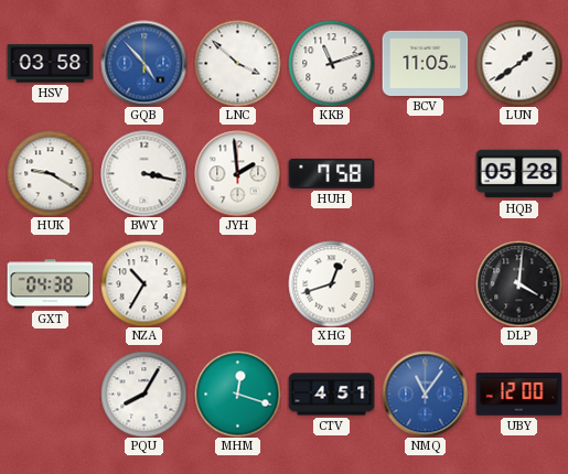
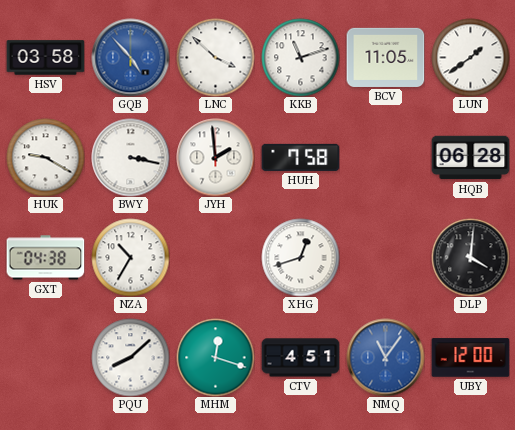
HQB: 05:28 -> 06:28
PQU: 8:05 -> 8:08
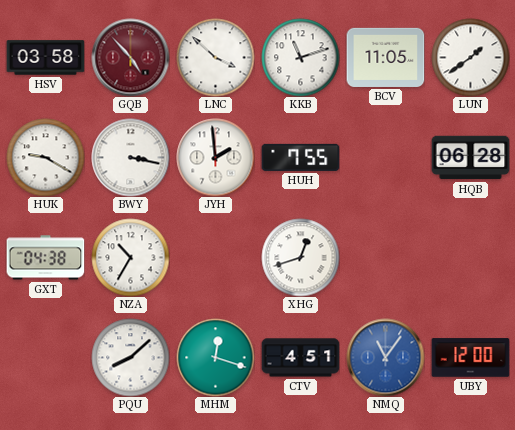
GQB dial: blue -> burgundy
HUH: 7:58 -> 7:55
DLP: 4:01 -> none
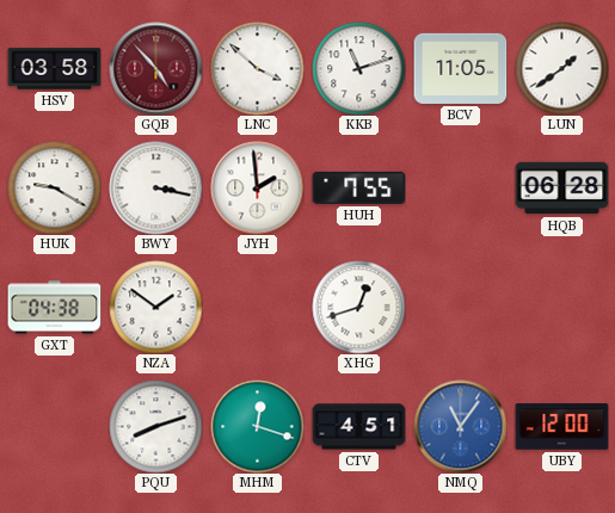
NZA: 10:35 -> 1:51
PQU: 8:08 -> 8:12
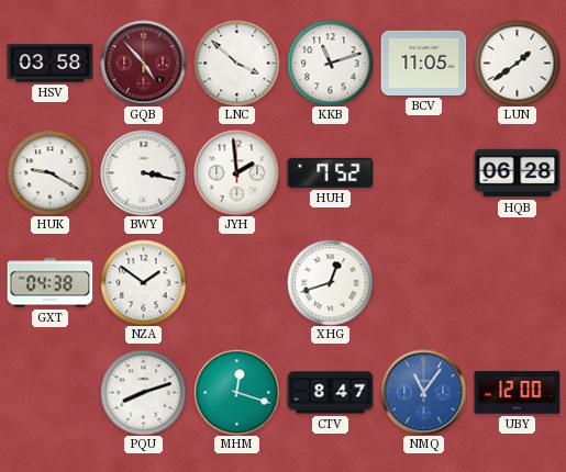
HUH: 7:55 -> 7:52
CTV: 4:51 -> 8:47
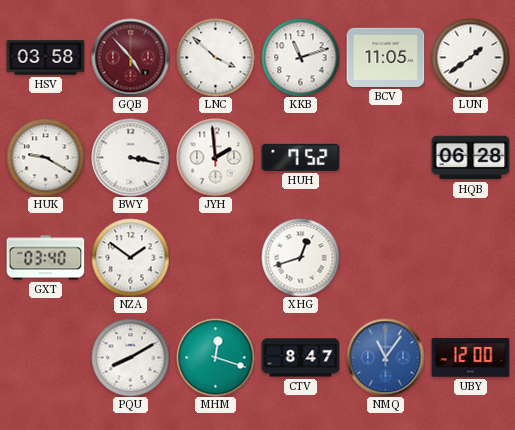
GXT: 04:38 -> 03:40
PQU: 8:12 -> 8:10
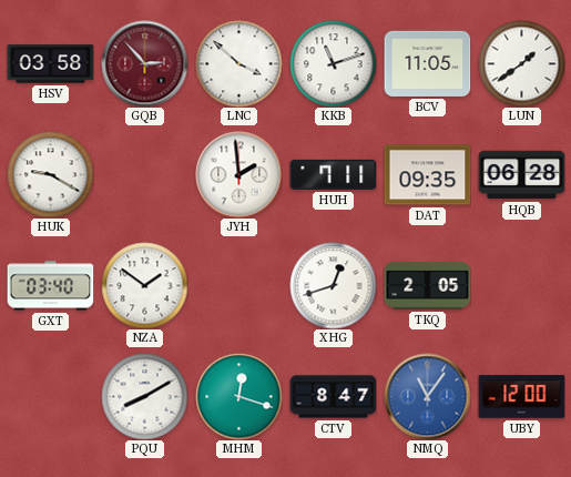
GQB: 4:53 -> 2:53
BWY: 3:17 -> none
HUH: 7:52 -> 7:11
DAT: none -> 09:35
TKQ: none -> 2:05
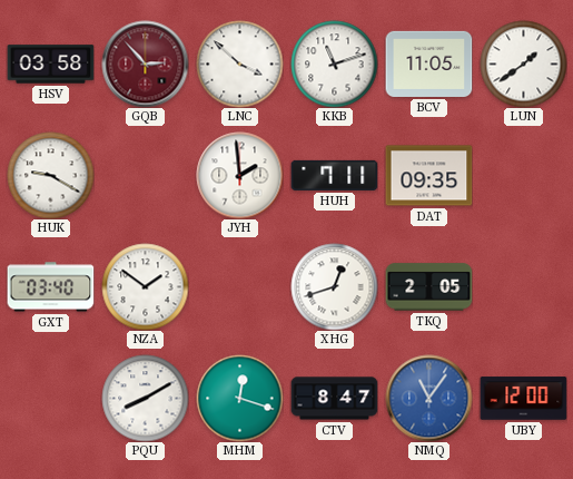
HQB: 06:28 -> none
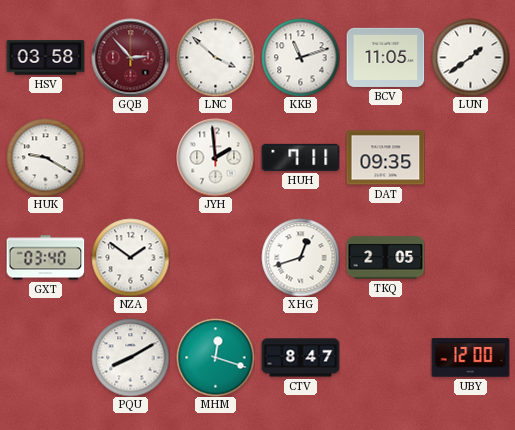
NMQ: 11:06 -> none
